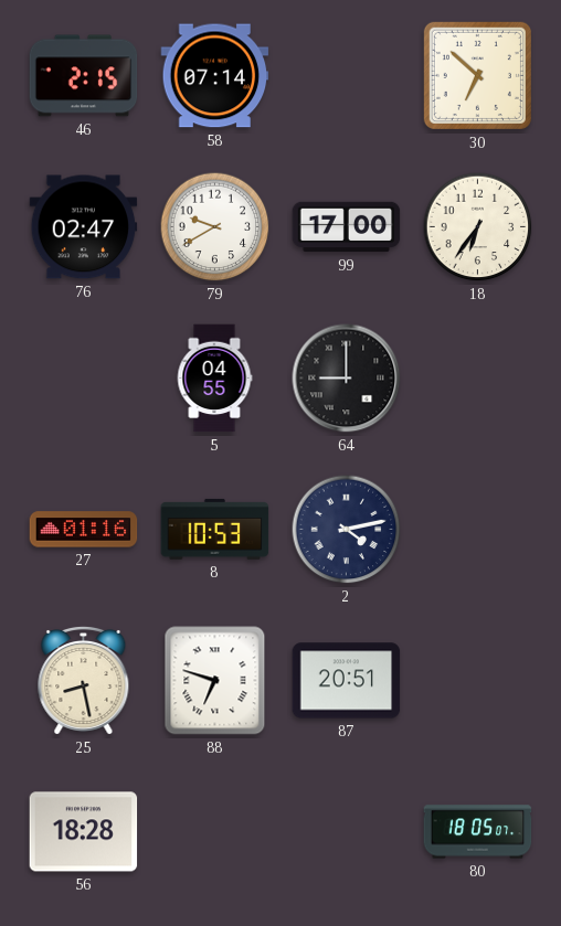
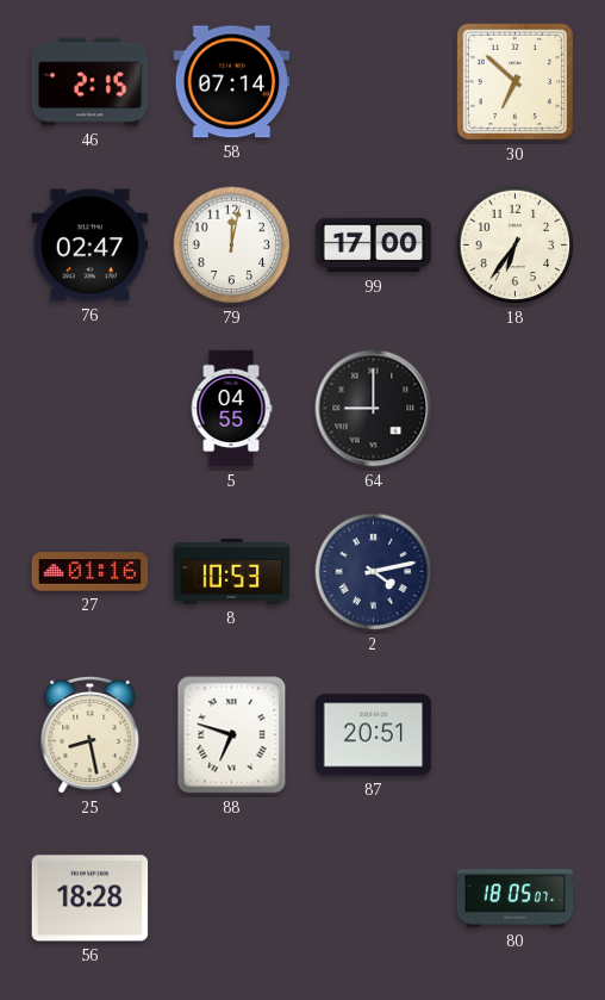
79: 9:40 -> 12:02
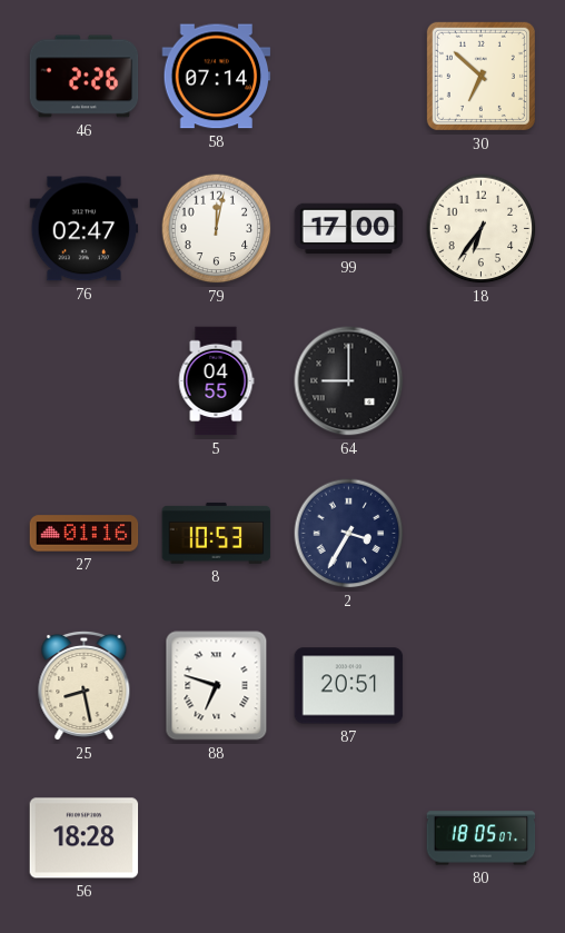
46: 2:15 -> 2:26
2: 4:13 -> 3:35
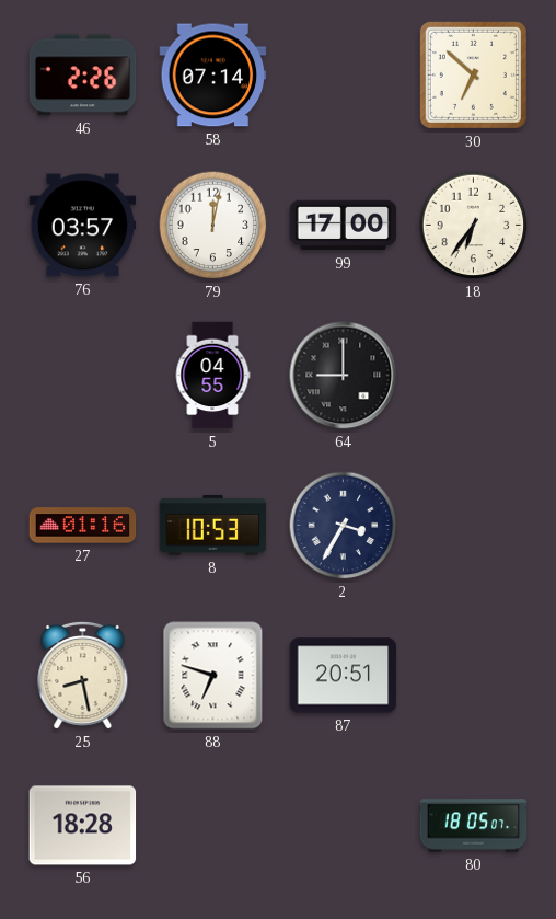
76: 02:47 -> 03:57
